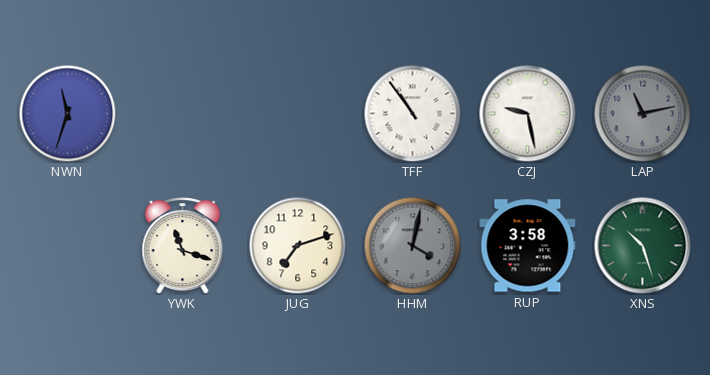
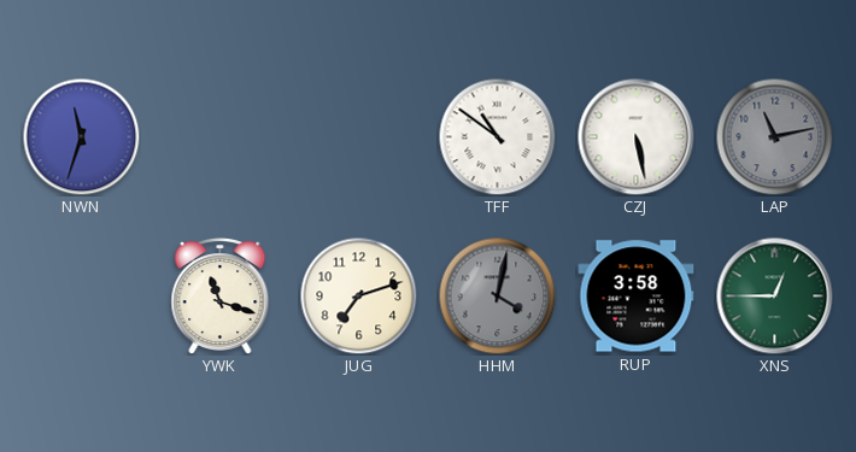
TFF: 10:54 -> 10:51
CZJ: 9:28 -> 5:28
XNS: 10:27 -> 12:45
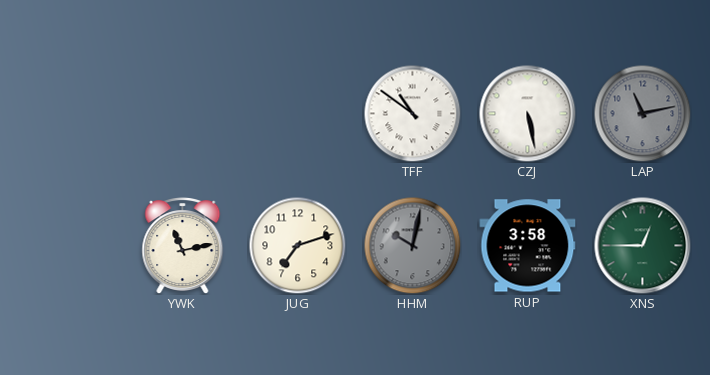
NWN: 11:33 -> none
YWK: 11:18 -> 11:13
HHM: 4:02 -> 10:02
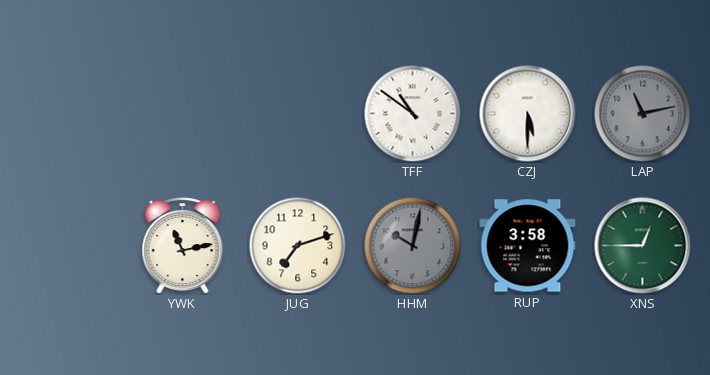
CZJ: 5:28 -> 5:30
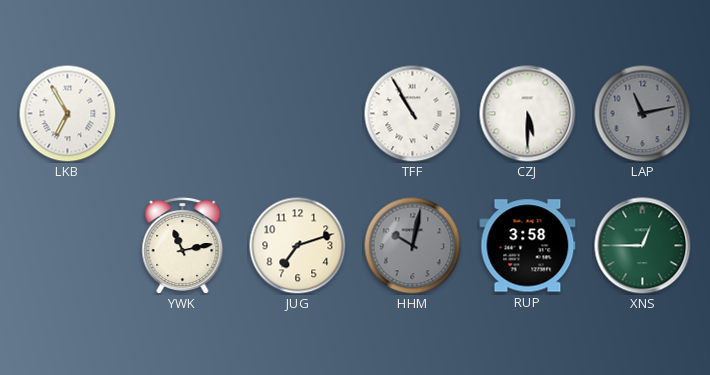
LKB: none -> 6:55
TFF: 10:51 -> 10:55
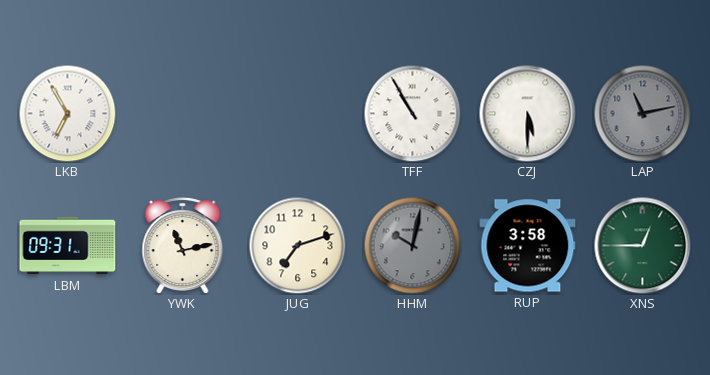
LBM: none -> 09:31
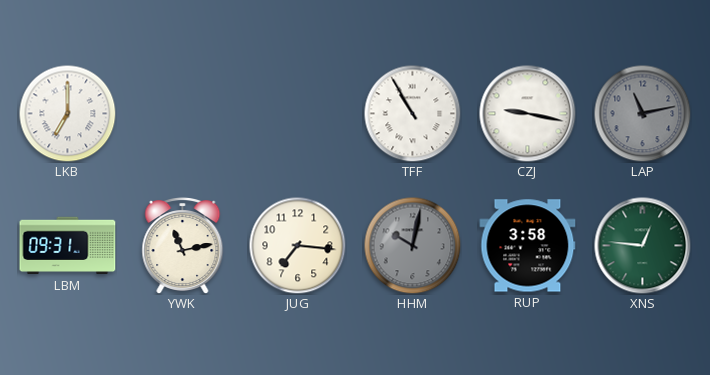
LKB: 6:55 -> 7:00
CZJ: 5:30 -> 9:17
JUG: 7:12 -> 7:16
XNS: 12:45 -> 12:46
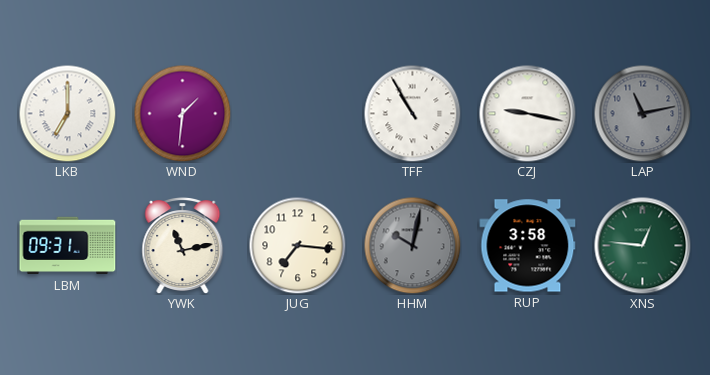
WND: none -> 1:31
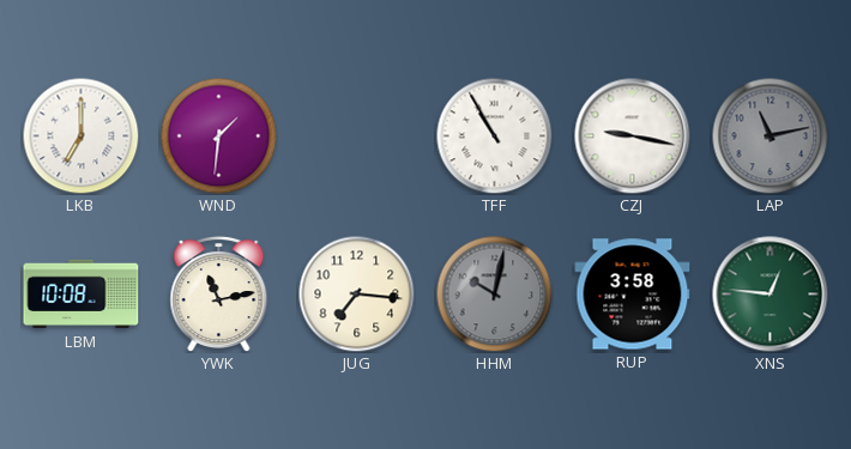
LBM: 09:31 -> 10:08
